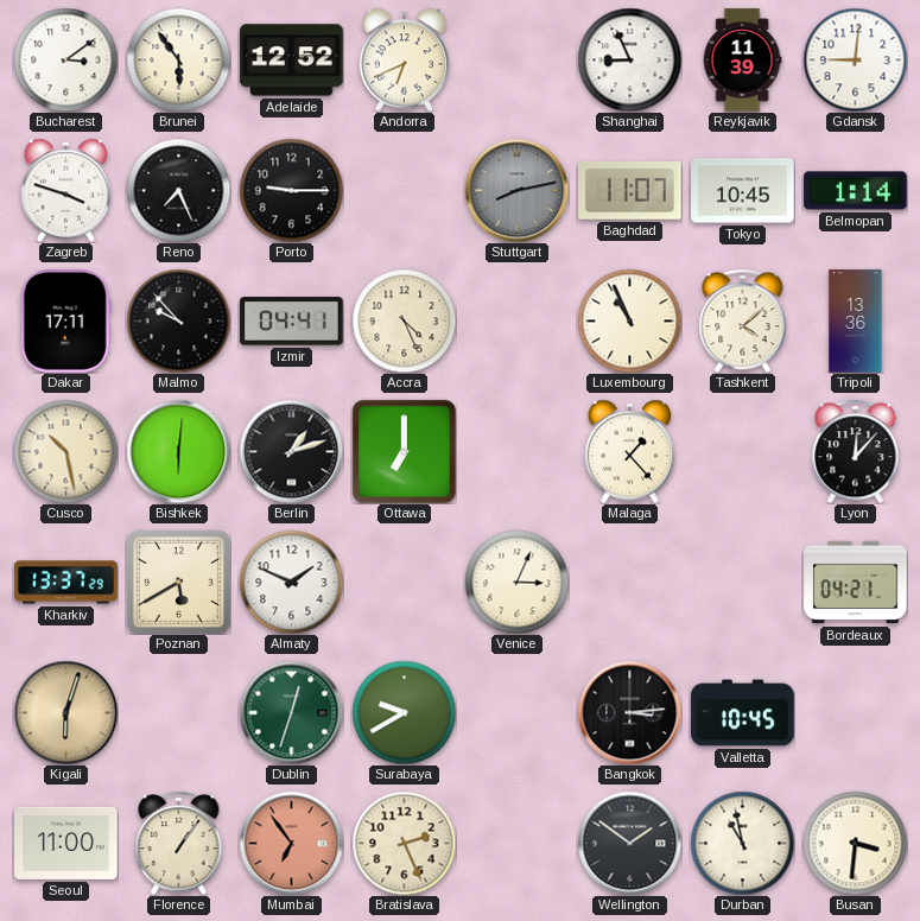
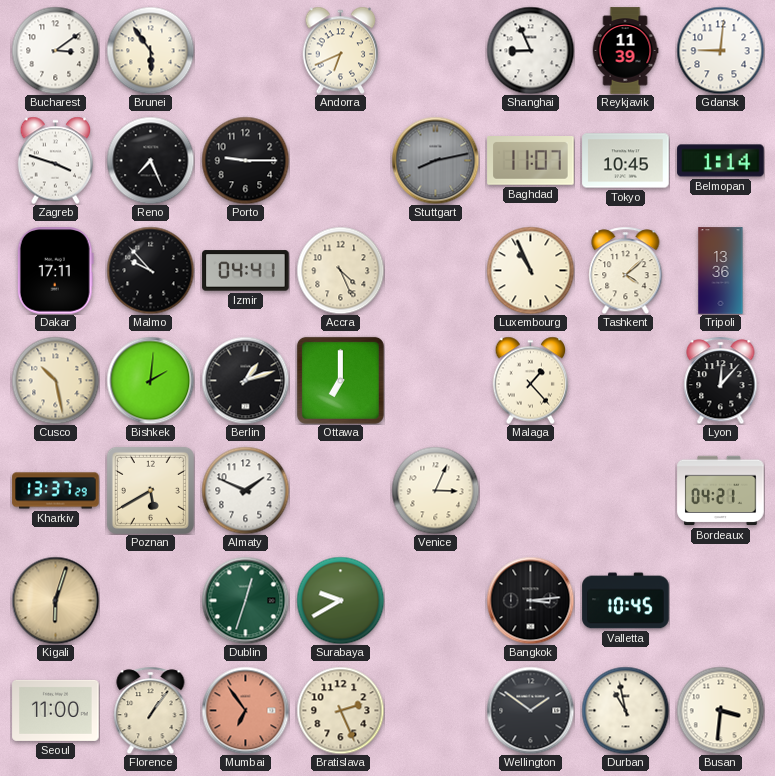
Adelaide: 12:52 -> none
Bishkek: 6:01 -> 2:01
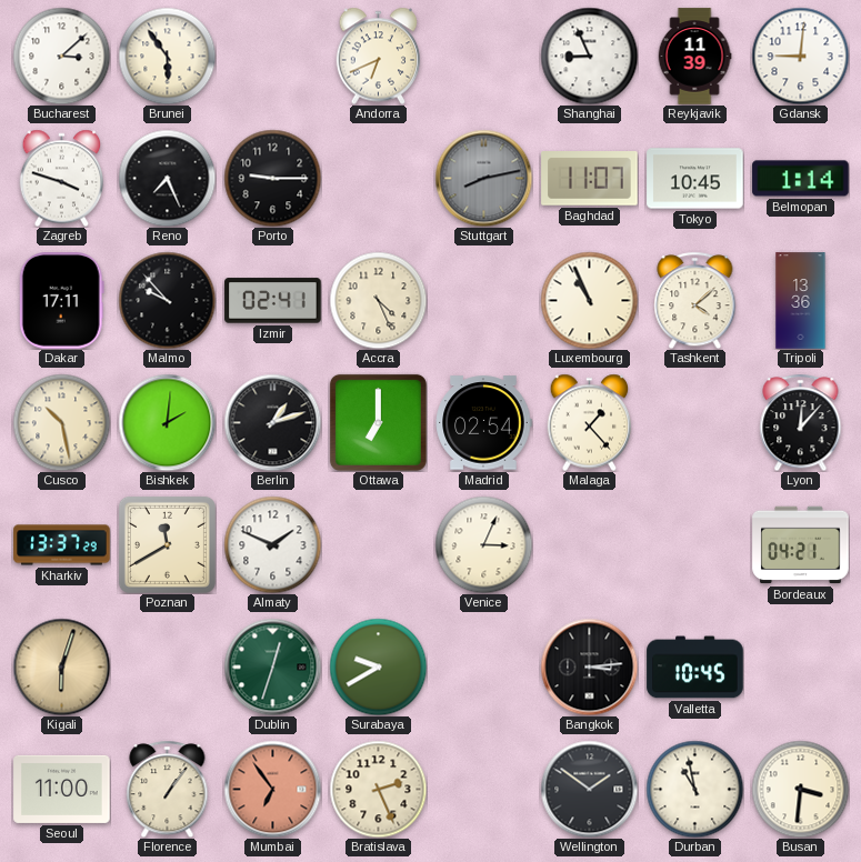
Bucharest: 3:09 -> 3:08
Izmir: 04:41 -> 02:41
Madrid: none -> 02:54
Poznan: 5:40 -> 11:40
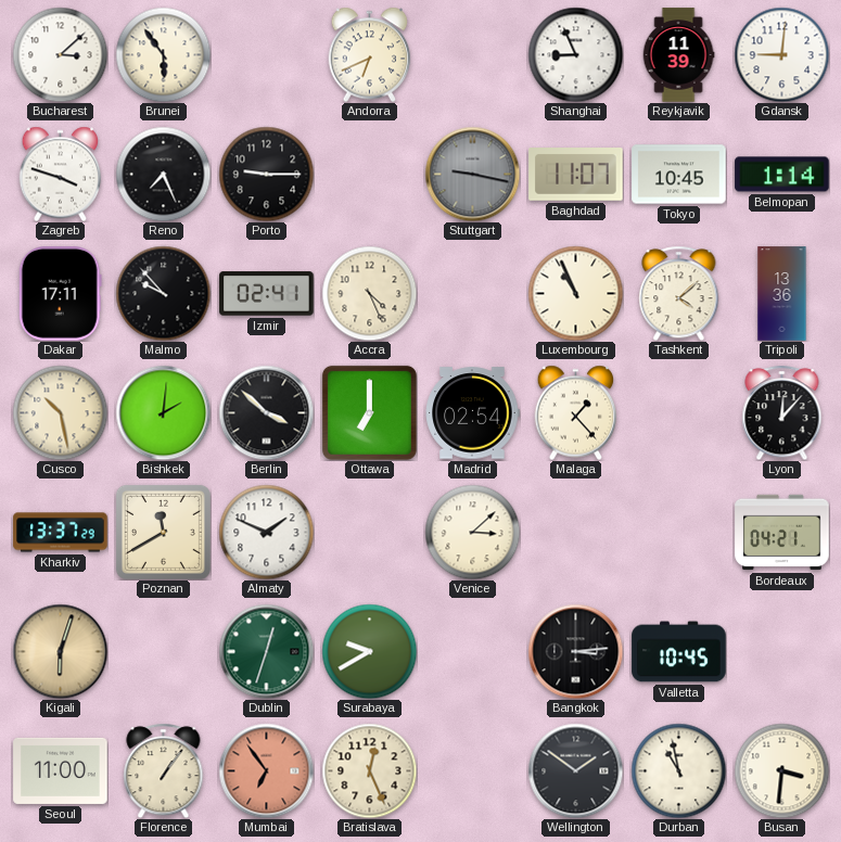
Stuttgart: 8:13 -> 9:17
Berlin: 1:12 -> 3:52
Venice: 3:04 -> 3:08
Bratislava: 2:26 -> 12:26
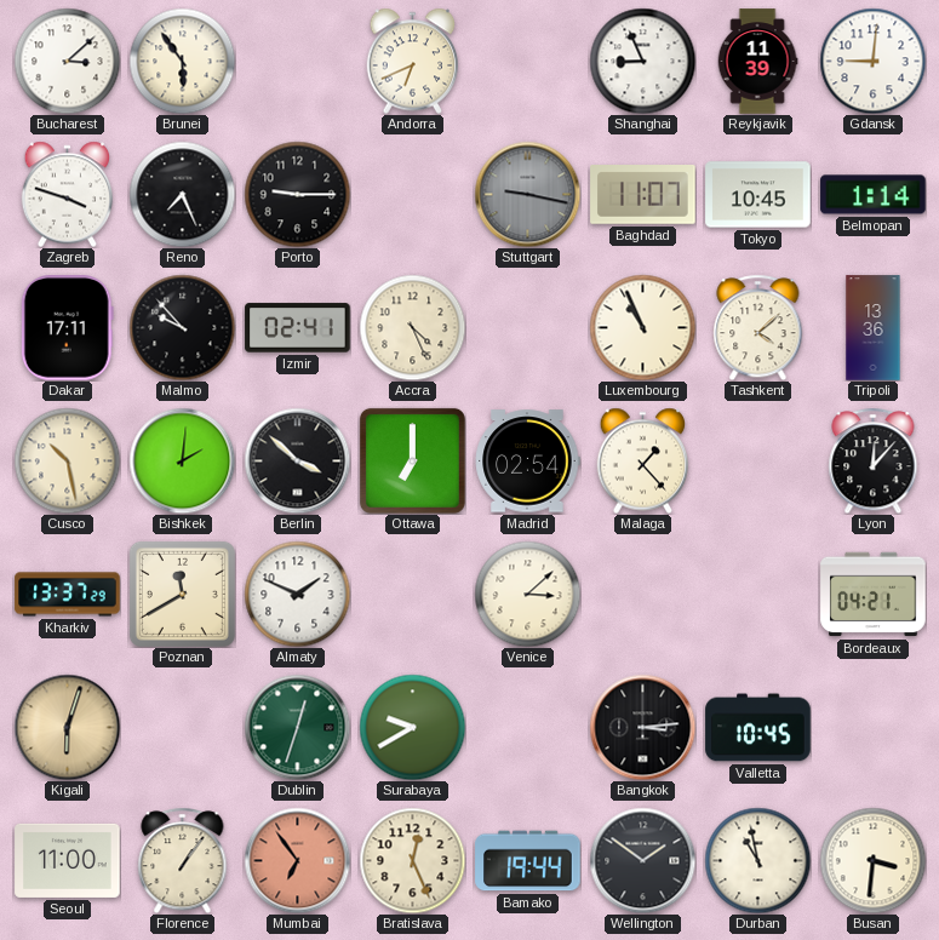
Bamako: none -> 19:44
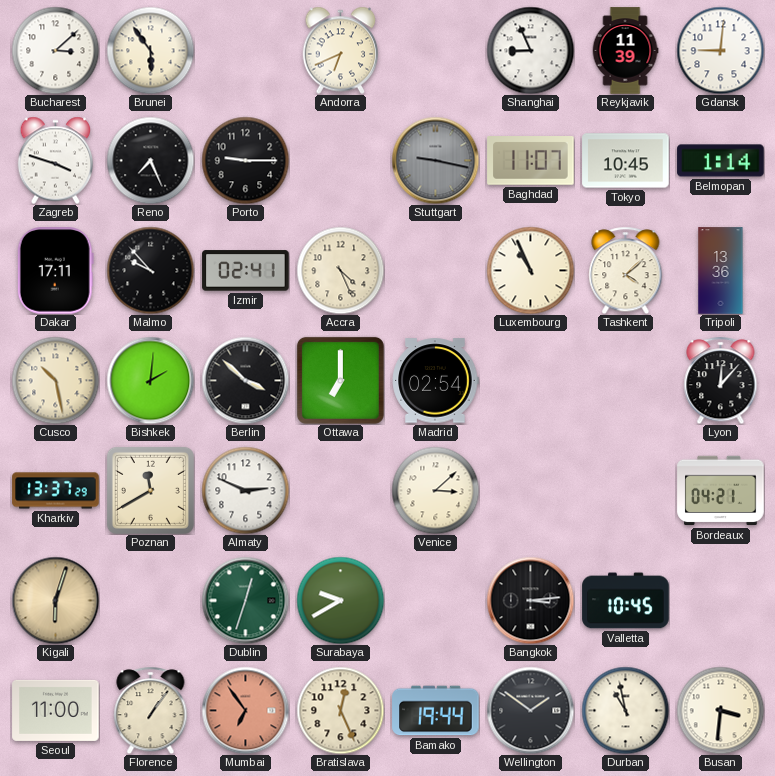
Malaga: 1:23 -> none
Almaty: 1:49 -> 2:49
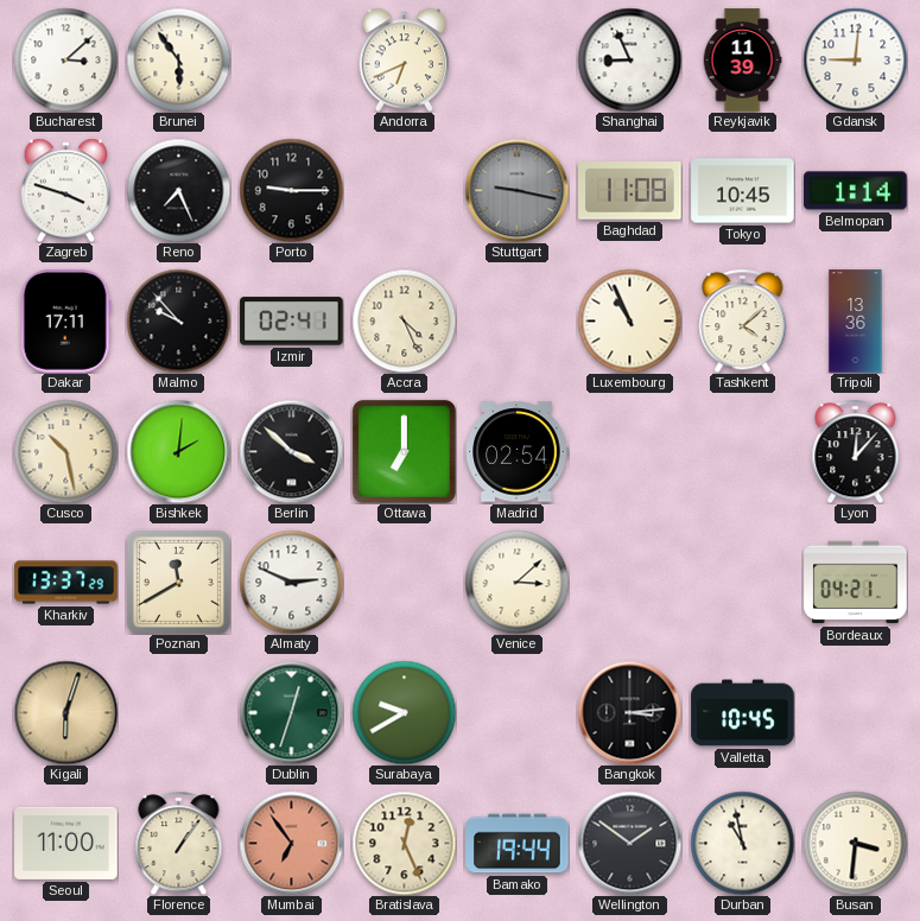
Baghdad: 11:07 -> 11:08
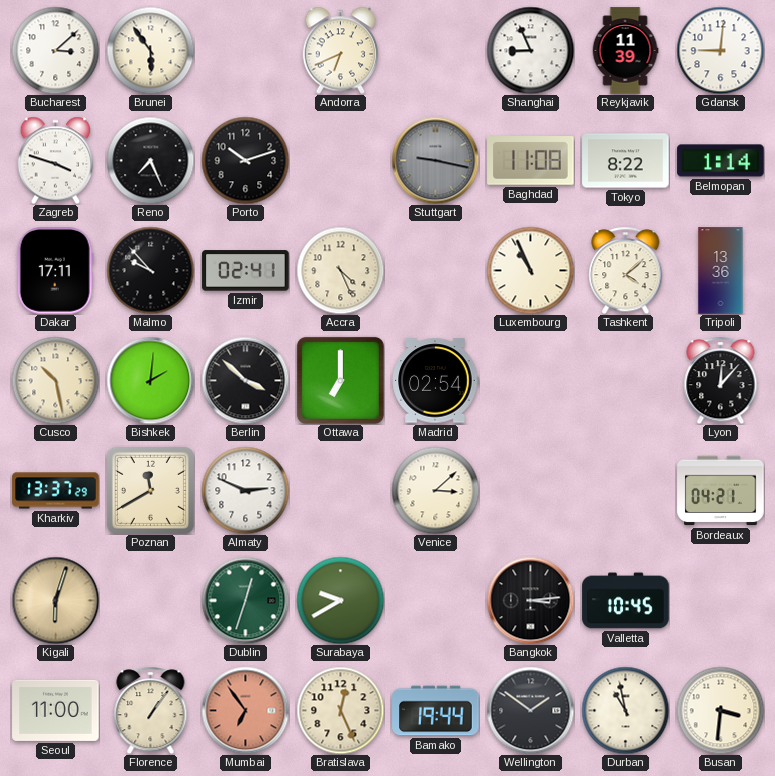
Porto: 9:15 -> 10:12
Tokyo: 10:45 -> 8:22
